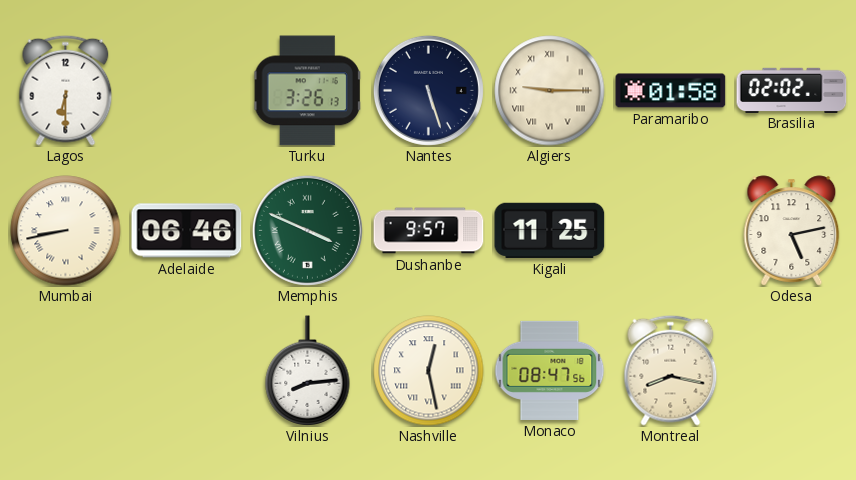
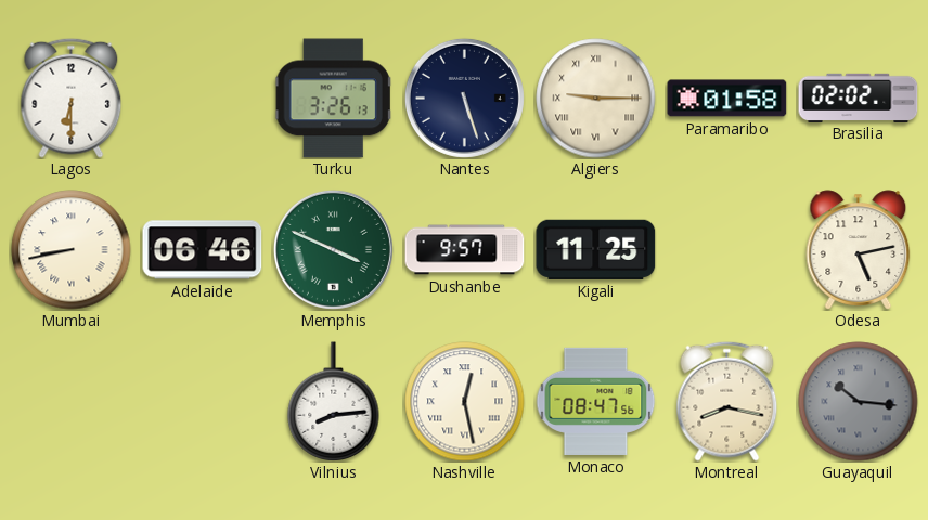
Guayaquil: none -> 10:16
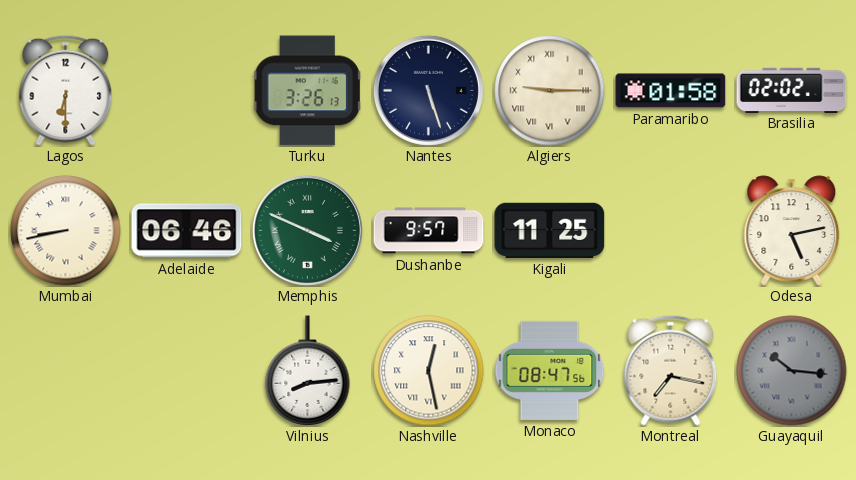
Montreal: 8:17 -> 7:17
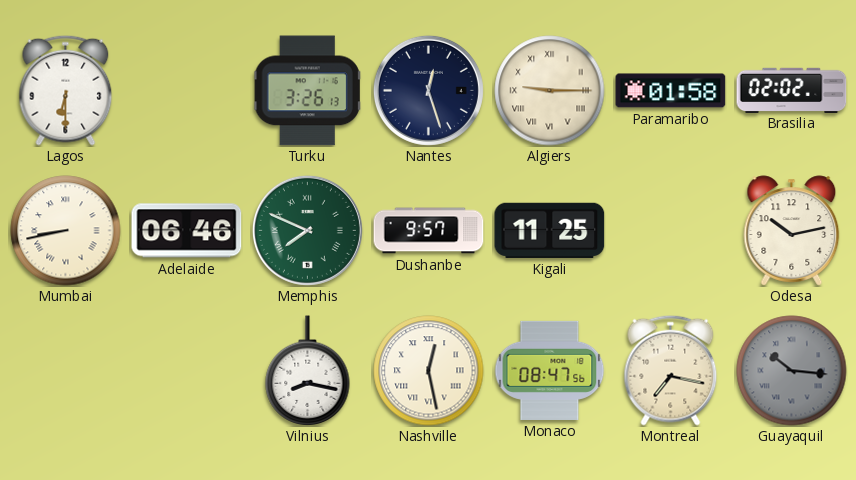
Nantes: 5:27 -> 12:27
Memphis: 3:49 -> 7:49
Odesa: 5:13 -> 10:13
Vilnius: 8:14 -> 8:17
